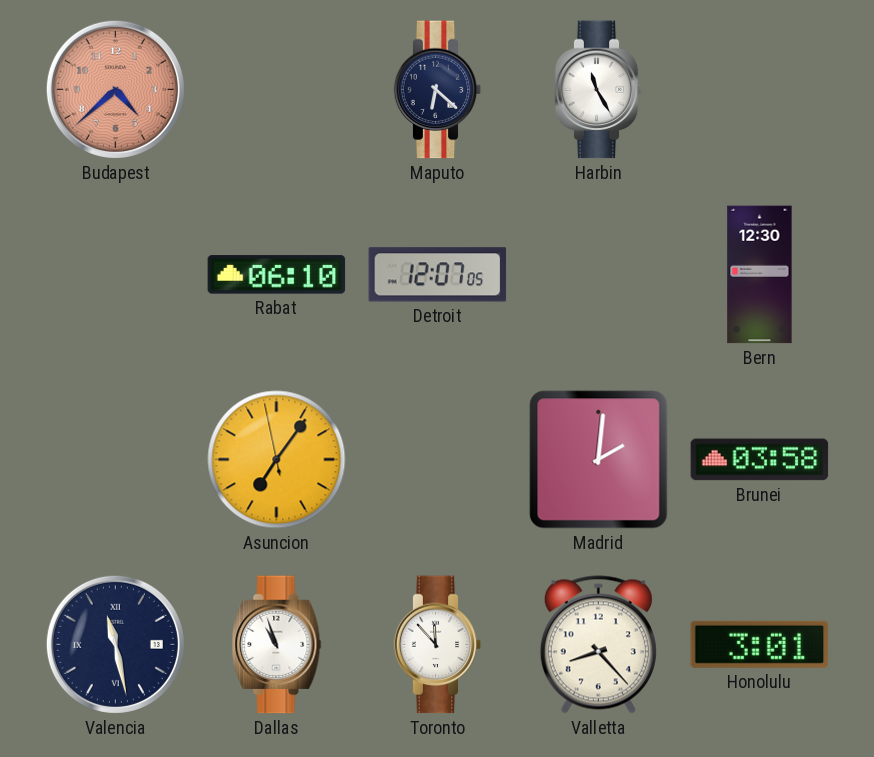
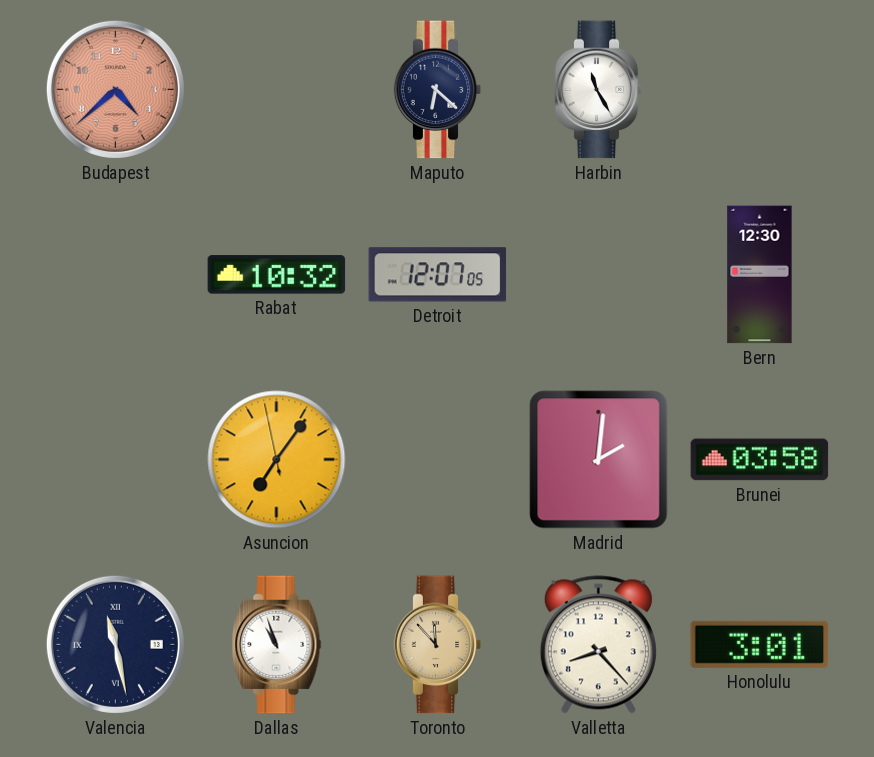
Rabat: 06:10 -> 10:32
Toronto dial: white -> champagne
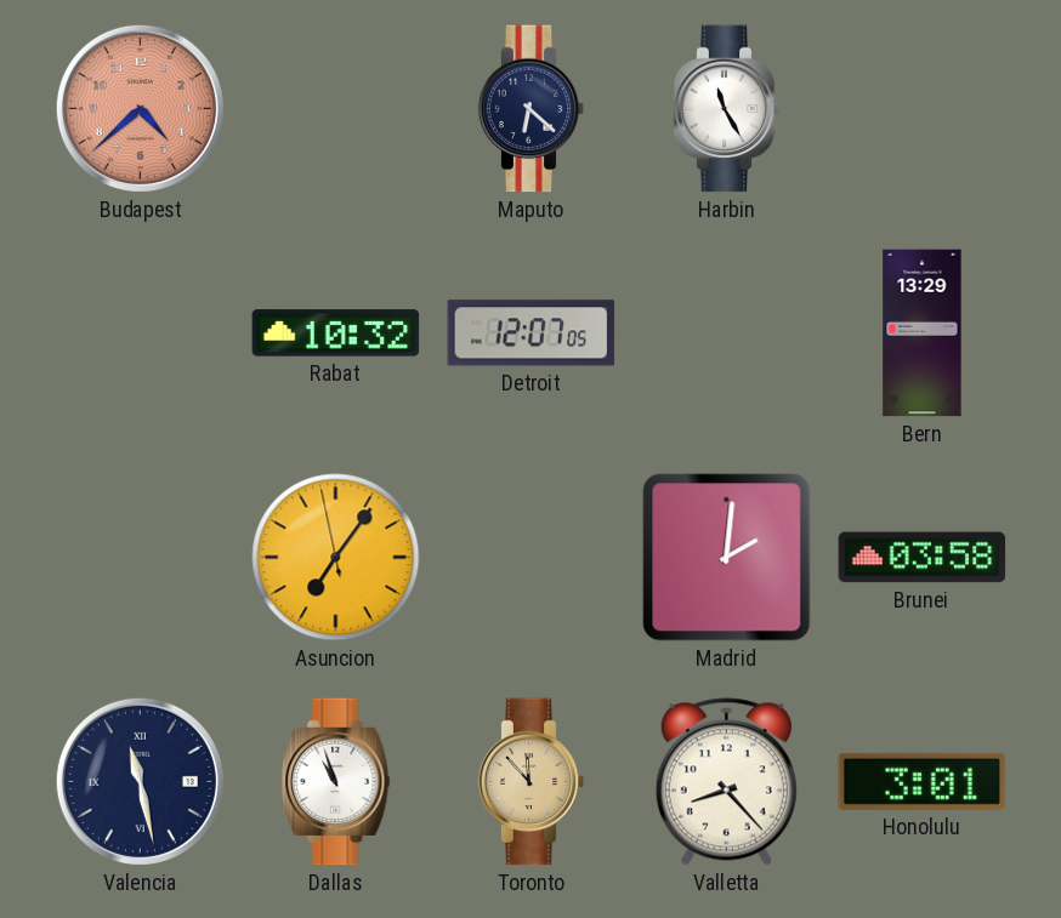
Bern: 12:30 -> 13:29
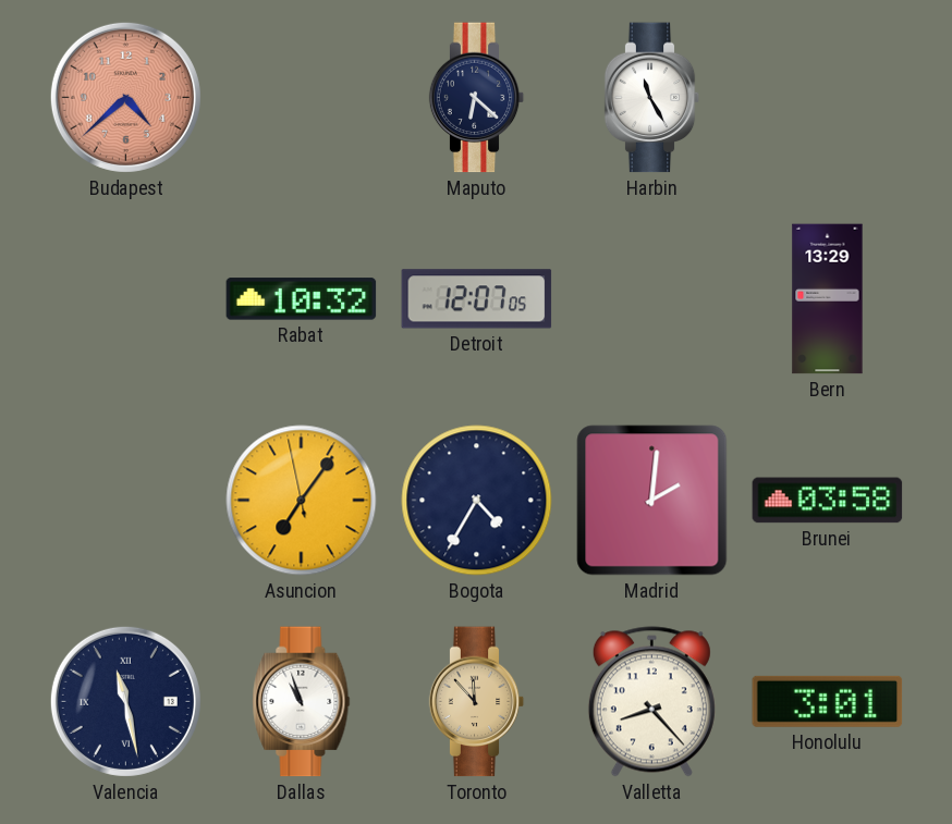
Bogota: none -> 4:35
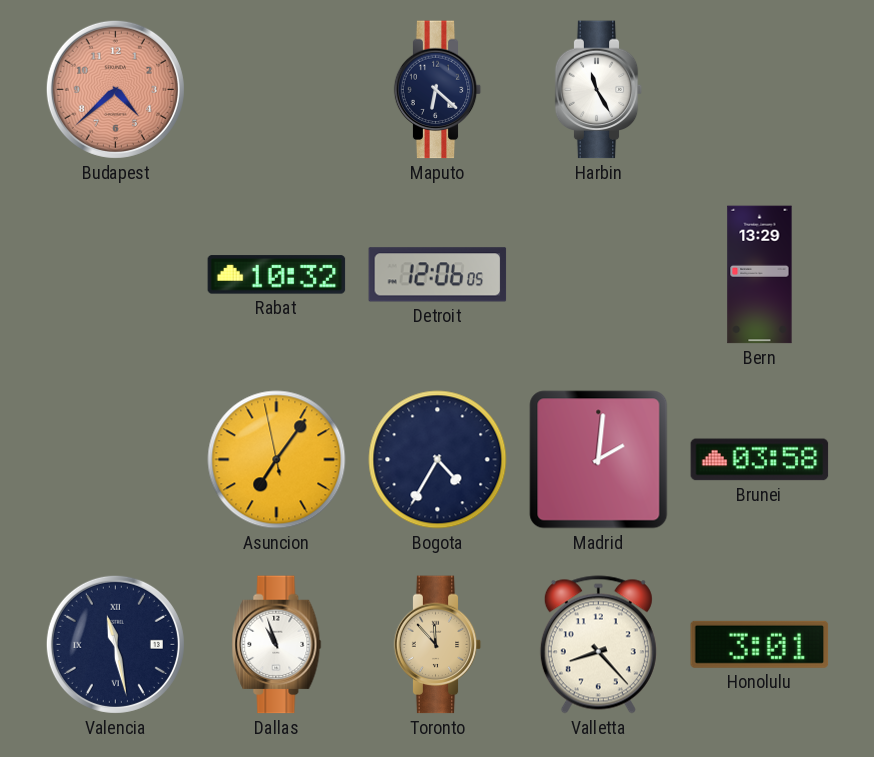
Detroit: 12:07 -> 12:06
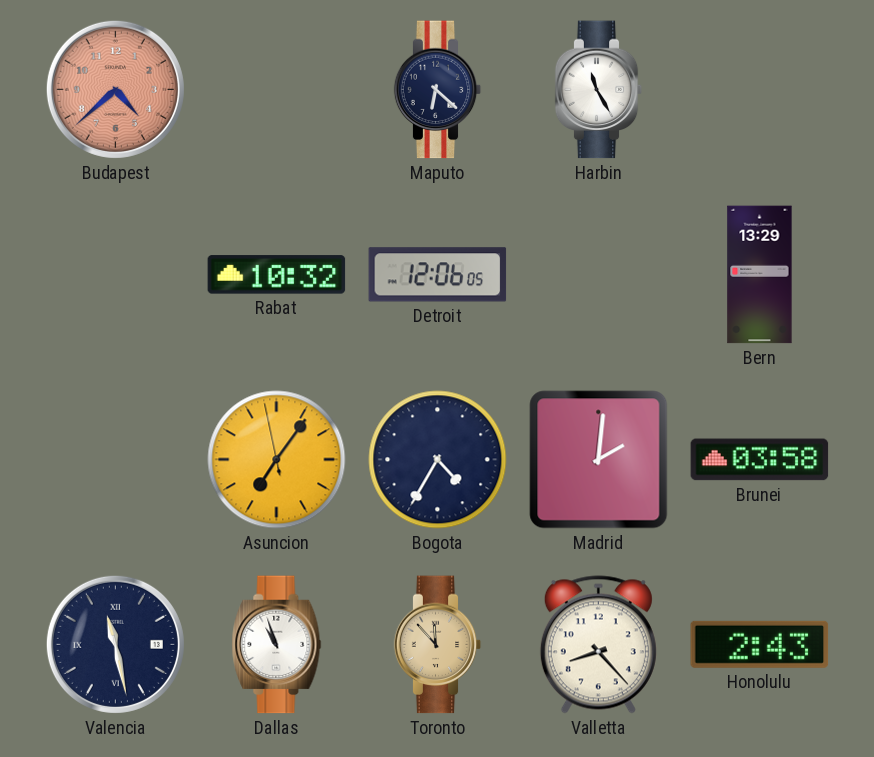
Honolulu: 3:01 -> 2:43
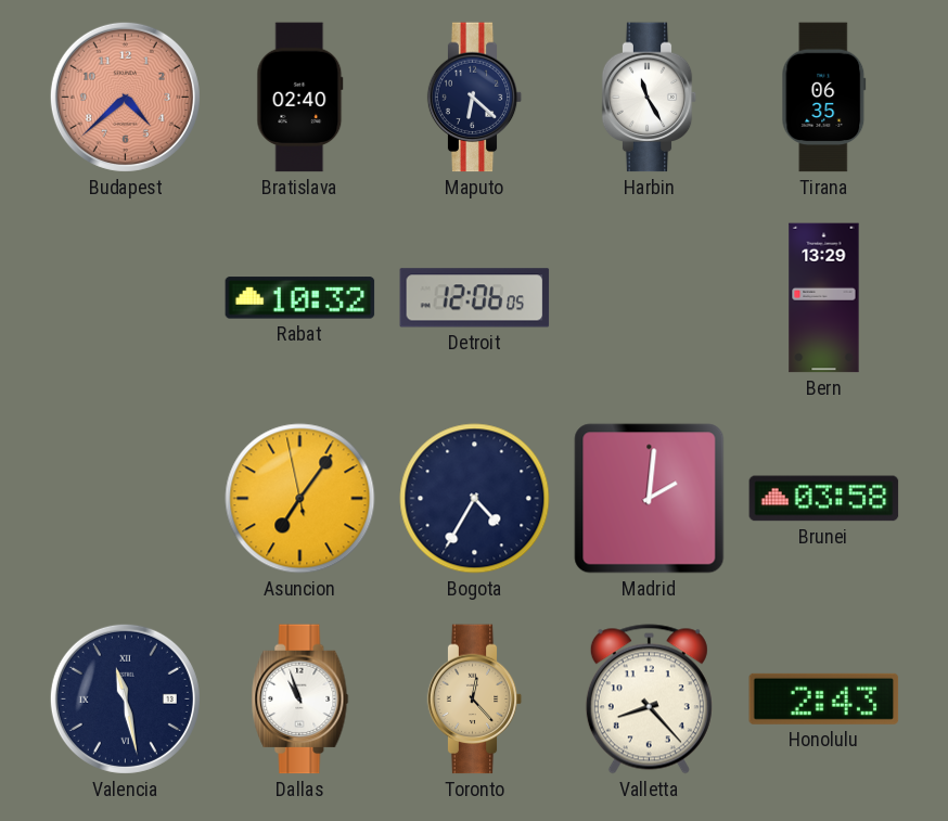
Bratislava: none -> 02:40
Tirana: none -> 06:35
Toronto: 11:53 -> 12:23
